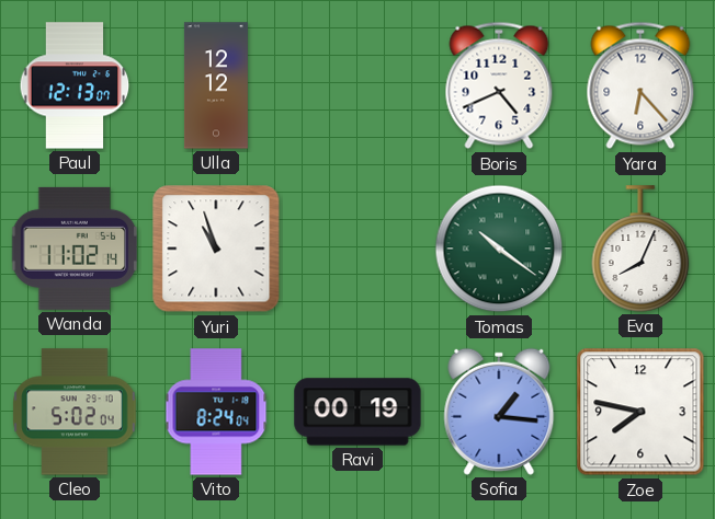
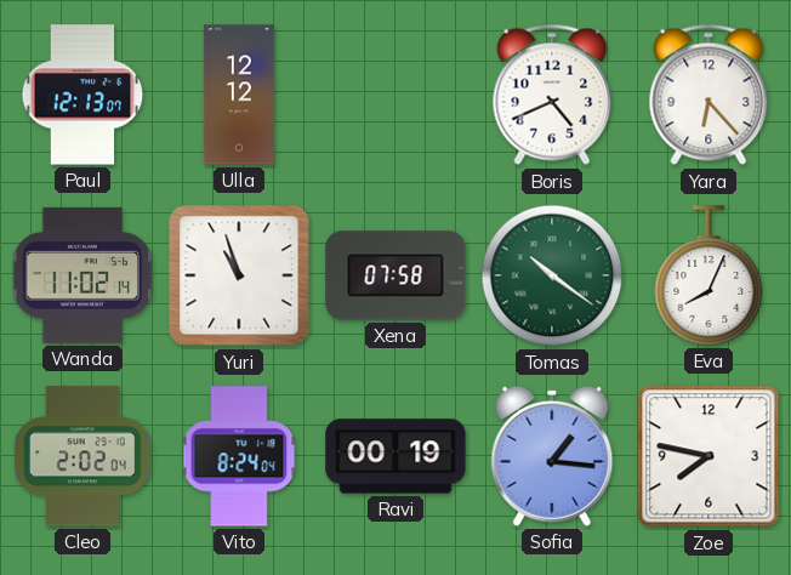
Xena: none -> 07:58
Cleo: 5:02 -> 2:02
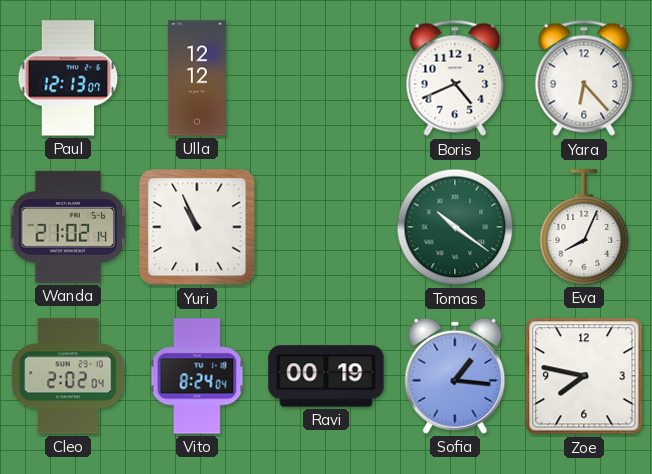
Wanda: 11:02 -> 21:02
Yuri: 10:57 -> 10:56
Xena: 07:58 -> none
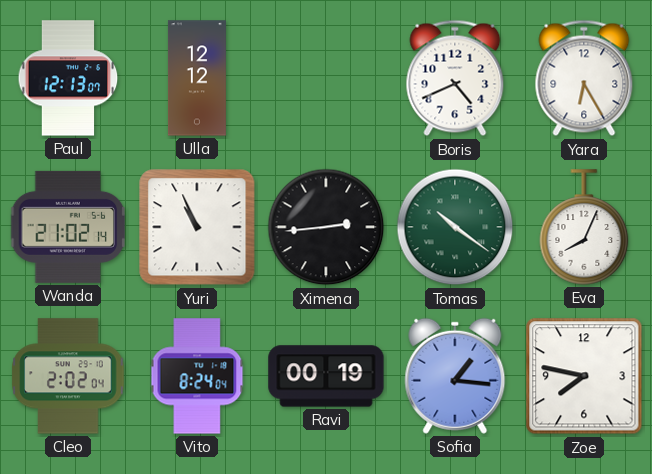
Yara: 6:23 -> 6:25
Ximena: none -> 2:44
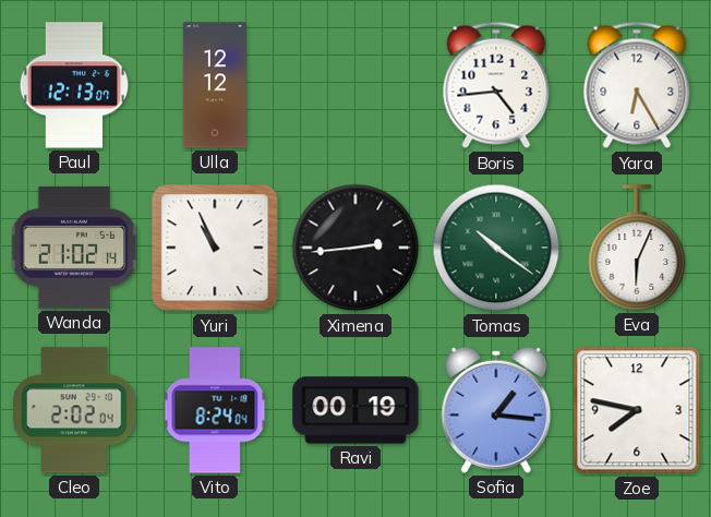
Boris: 4:41 -> 4:44
Eva: 8:04 -> 6:04
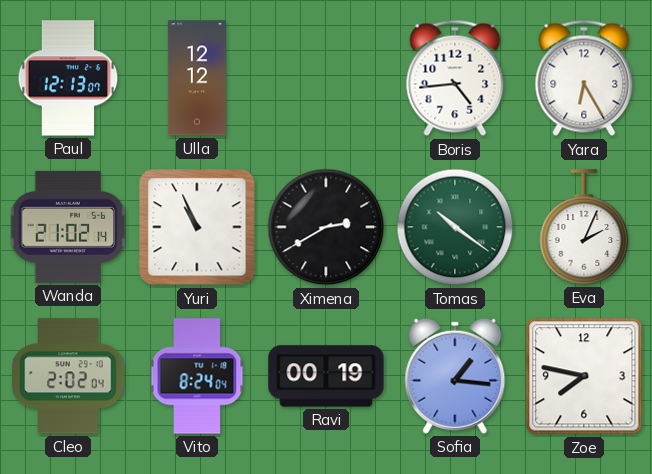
Ximena: 2:44 -> 2:40
Eva: 6:04 -> 2:04
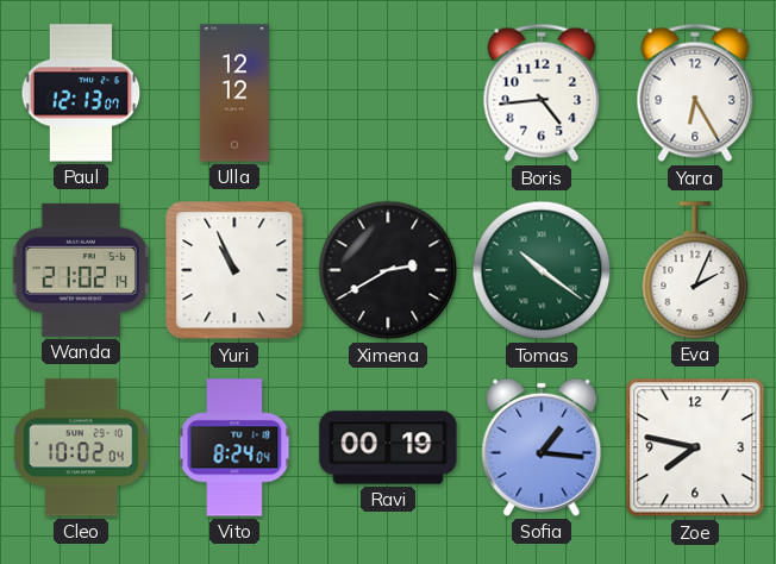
Cleo: 2:02 -> 10:02
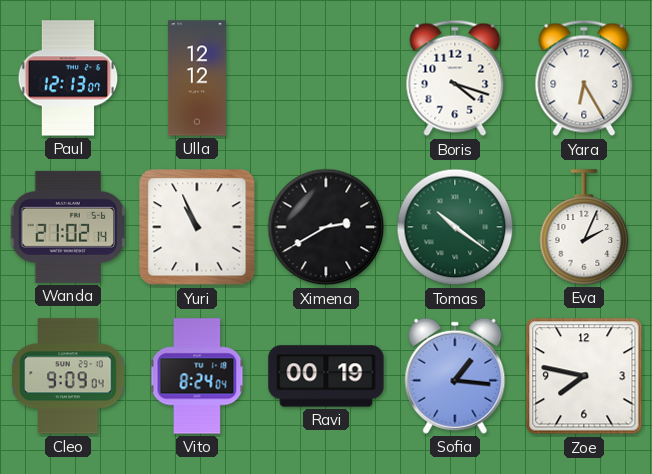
Boris: 4:44 -> 4:18
Cleo: 10:02 -> 9:09
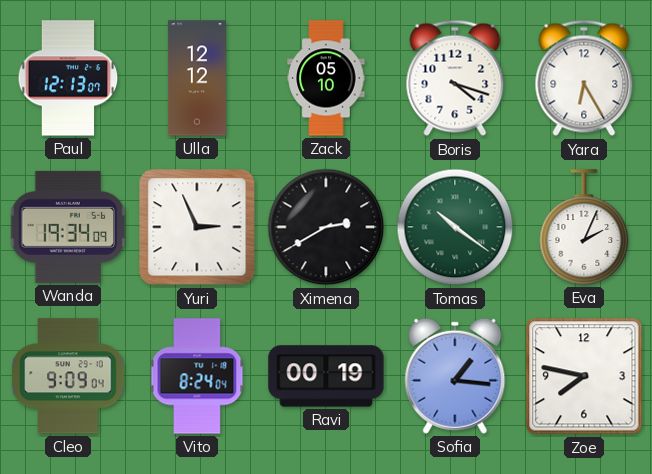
Zack: none -> 05:10
Wanda: 21:02 -> 19:34
Yuri: 10:56 -> 2:56
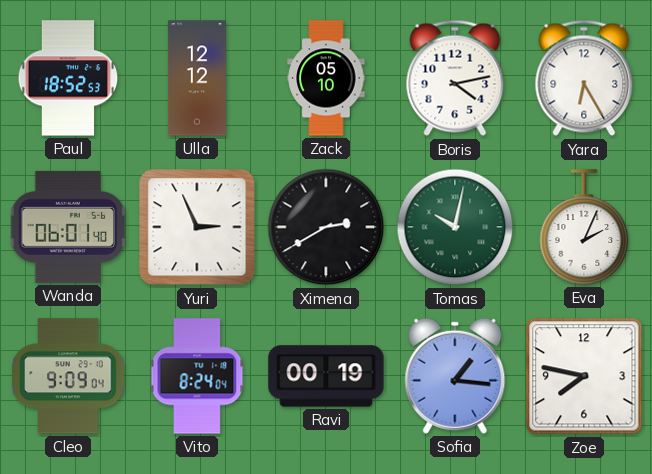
Paul: 12:13 -> 18:52
Boris: 4:18 -> 4:13
Wanda: 19:34 -> 06:01
Tomas: 10:21 -> 10:02
